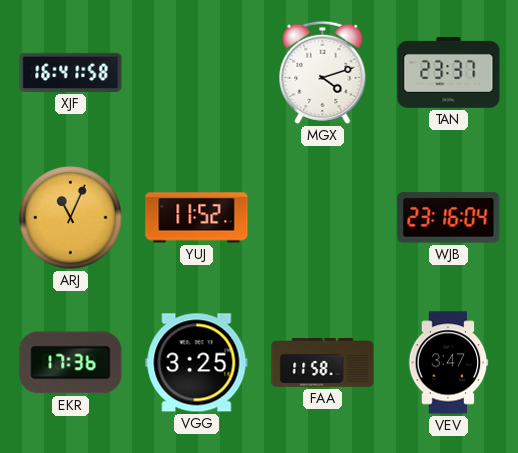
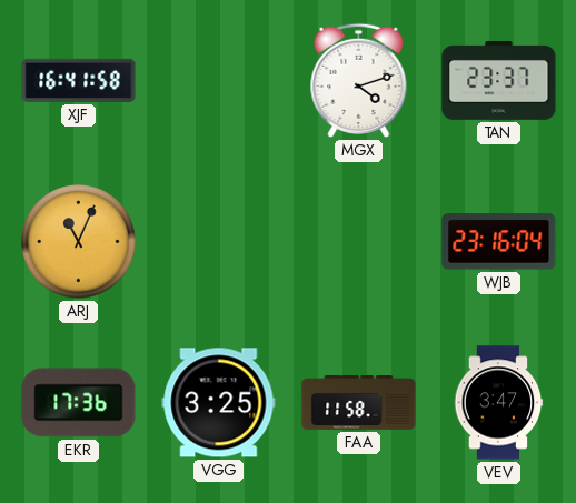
YUJ: 11:52 -> none
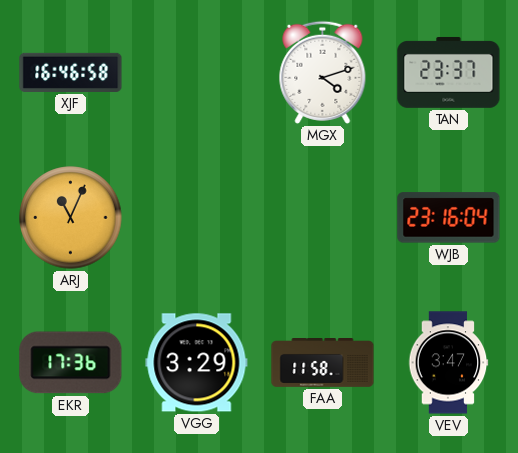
XJF: 16:41 -> 16:46
VGG: 3:25 -> 3:29
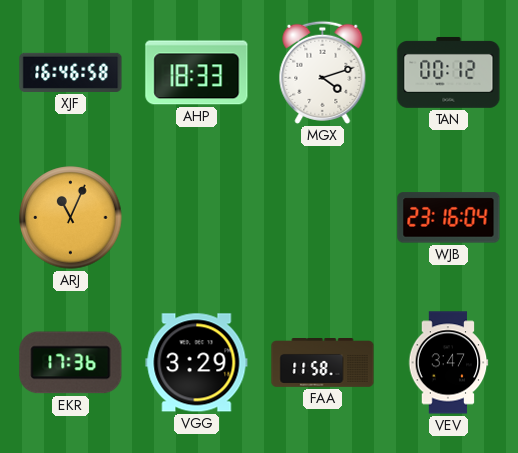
AHP: none -> 18:33
TAN: 23:37 -> 00:12
